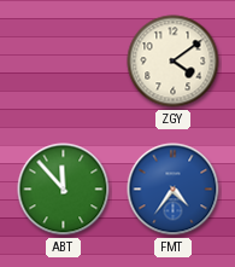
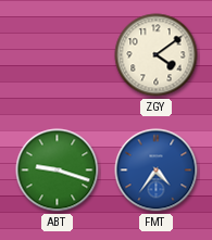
ABT: 11:53 -> 9:18
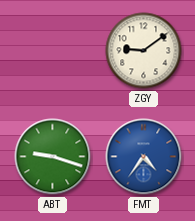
ZGY: 4:09 -> 9:09
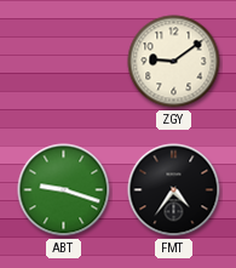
FMT dial: blue -> black
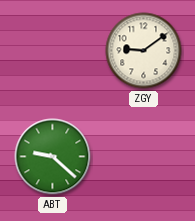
ABT: 9:18 -> 9:22
FMT: 4:36 -> none
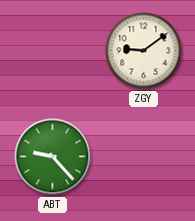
ABT: 9:22 -> 9:23
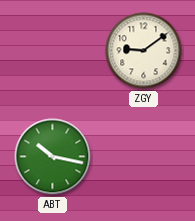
ABT: 9:23 -> 10:17
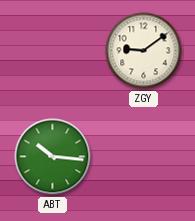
ABT: 10:17 -> 10:16
